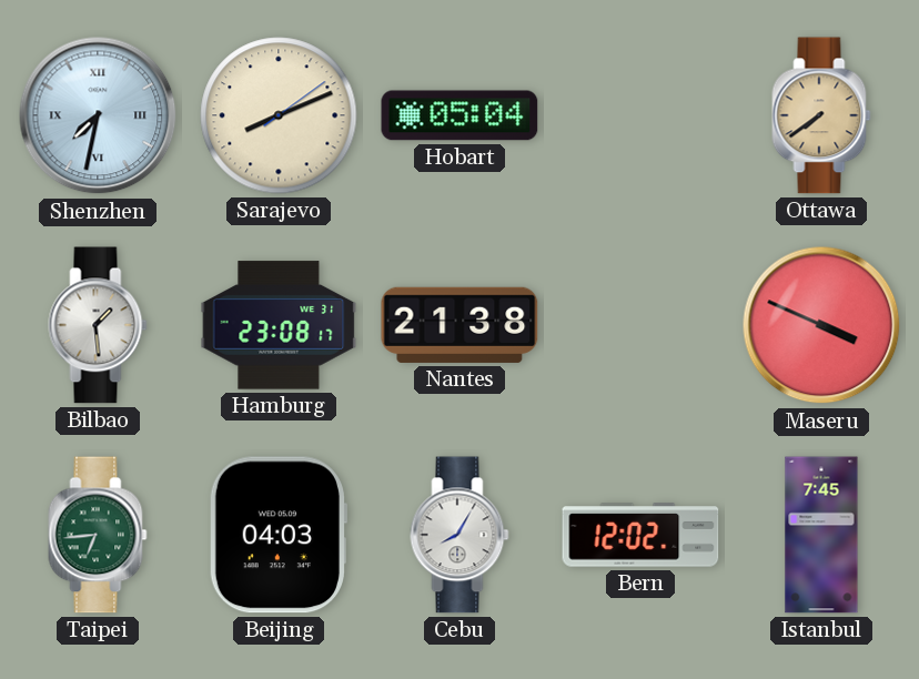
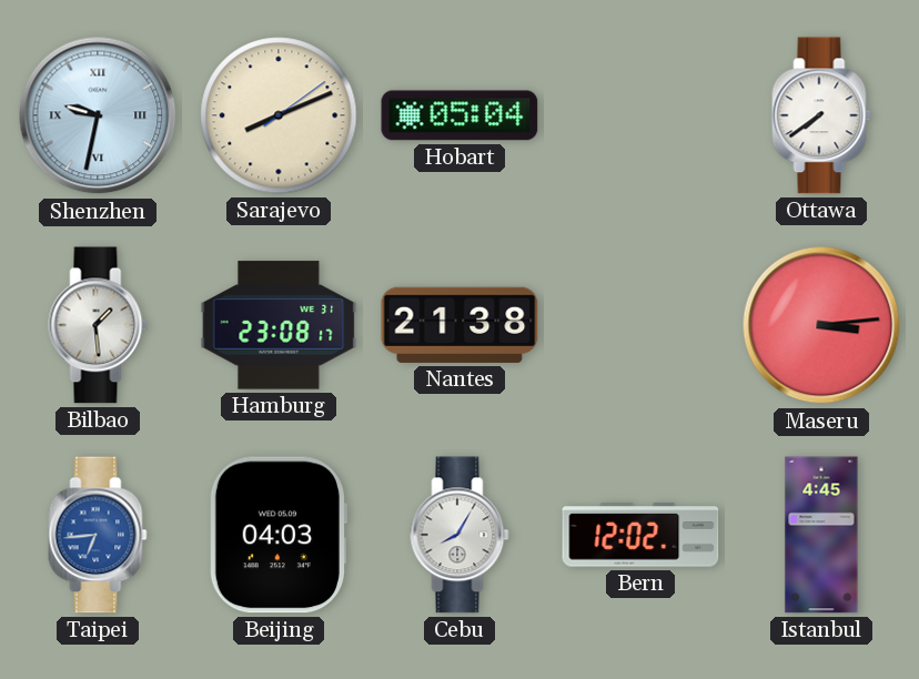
Shenzhen: 7:32 -> 9:32
Ottawa dial: champagne -> white
Maseru: 3:49 -> 3:14
Taipei dial: green -> blue
Istanbul: 7:45 -> 4:45
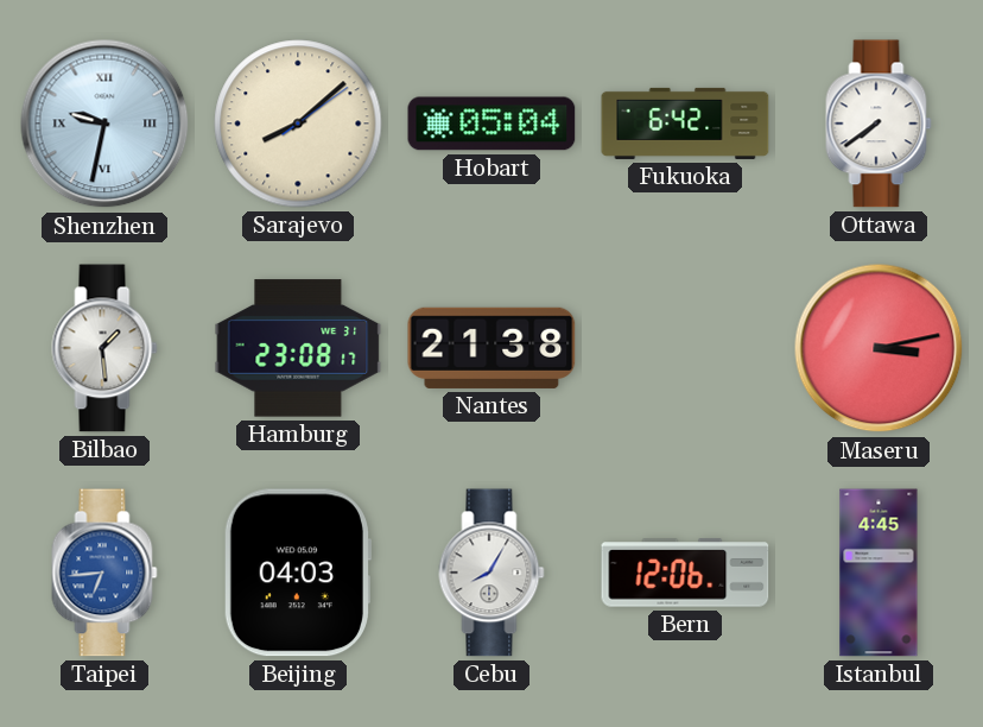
Sarajevo: 8:11 -> 8:08
Fukuoka: none -> 6:42
Maseru: 3:14 -> 3:13
Bern: 12:02 -> 12:06
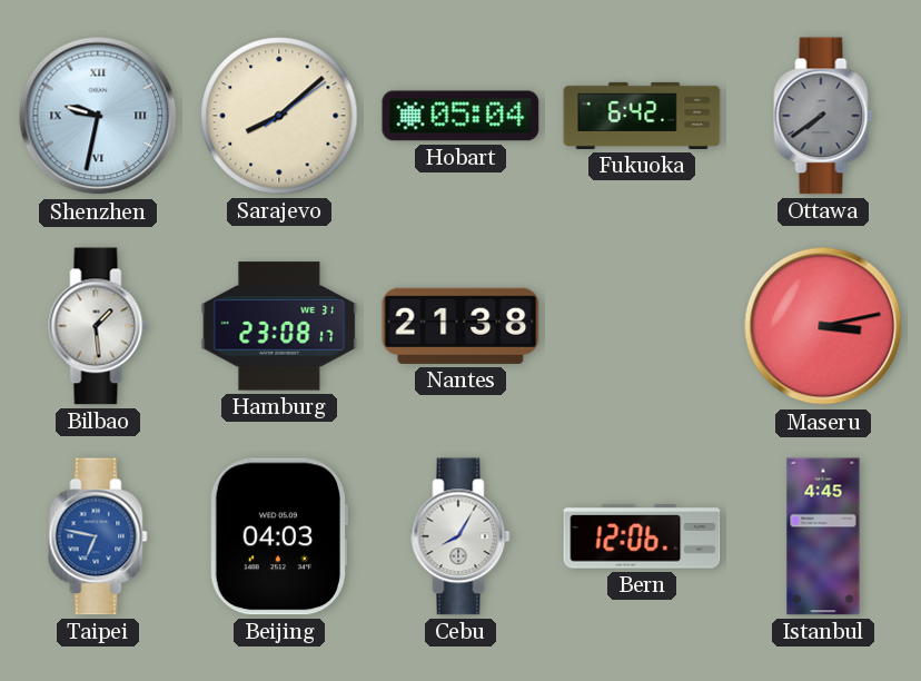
Ottawa dial: white -> grey
Taipei: 6:44 -> 6:47
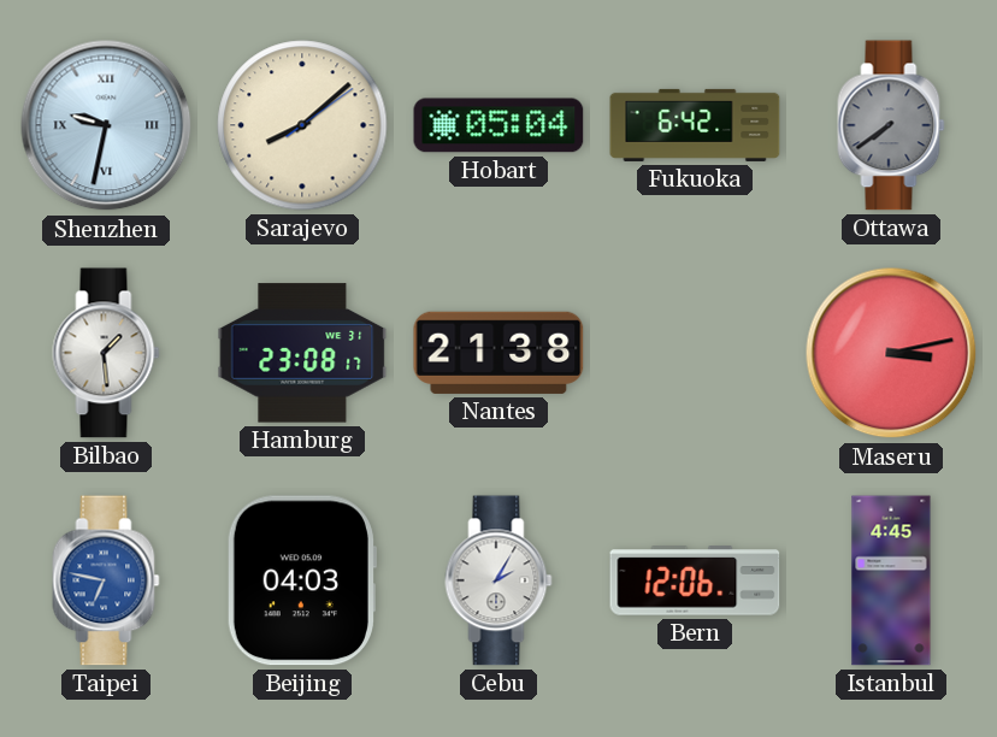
Cebu: 8:05 -> 2:05
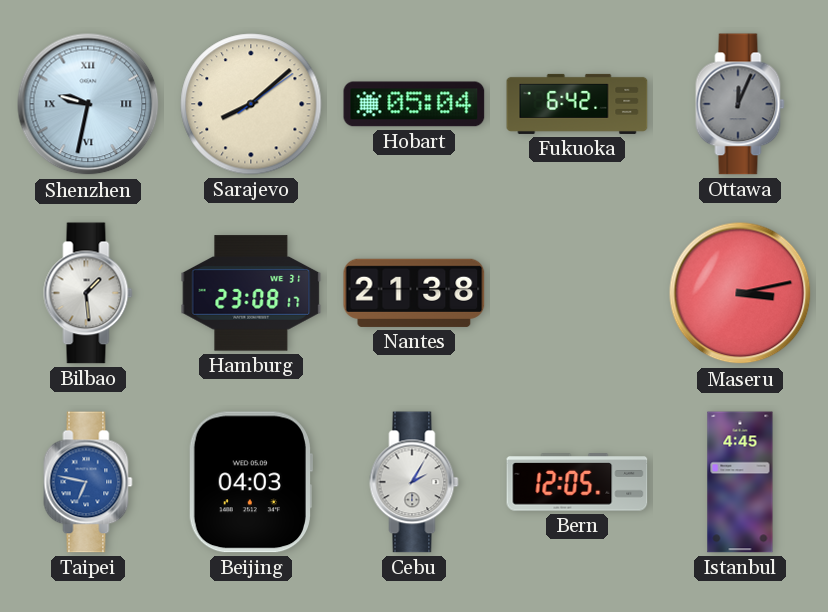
Ottawa: 7:39 -> 12:04
Bern: 12:06 -> 12:05
